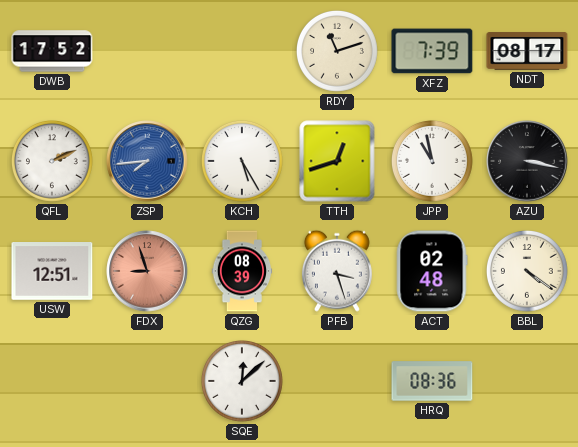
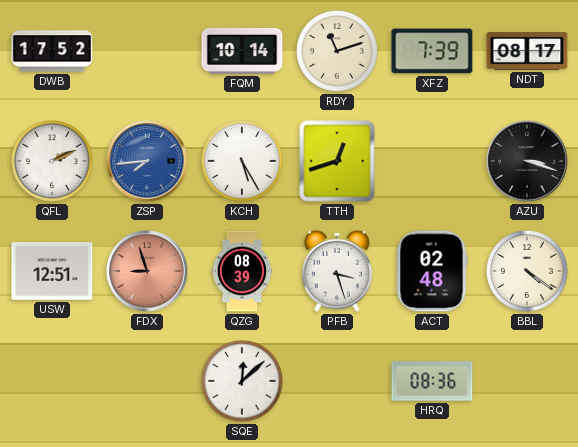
FQM: none -> 10:14
JPP: 10:58 -> none
AZU: 3:17 -> 3:18
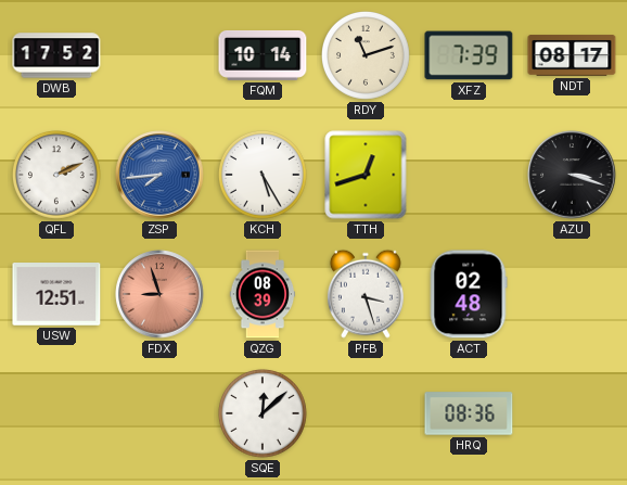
BBL: 4:21 -> none
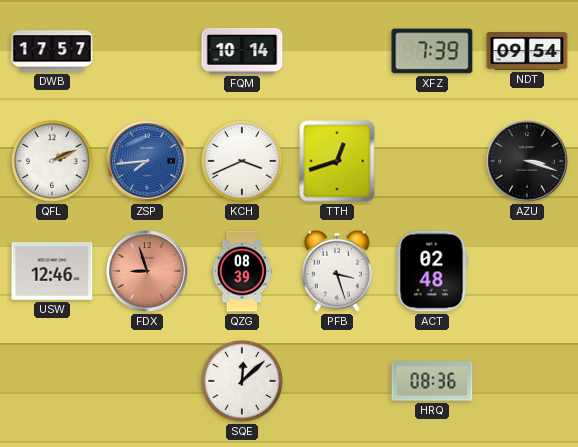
DWB: 17:52 -> 17:57
RDY: 11:12 -> none
NDT: 08:17 -> 09:54
KCH: 5:25 -> 3:41
USW: 12:51 -> 12:46
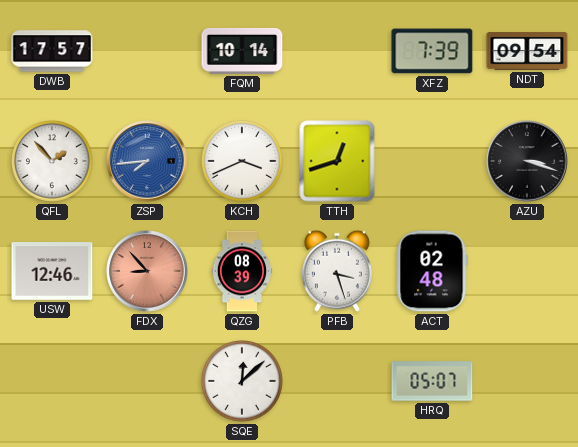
QFL: 2:11 -> 1:53
FDX: 8:57 -> 8:53
HRQ: 08:36 -> 05:07
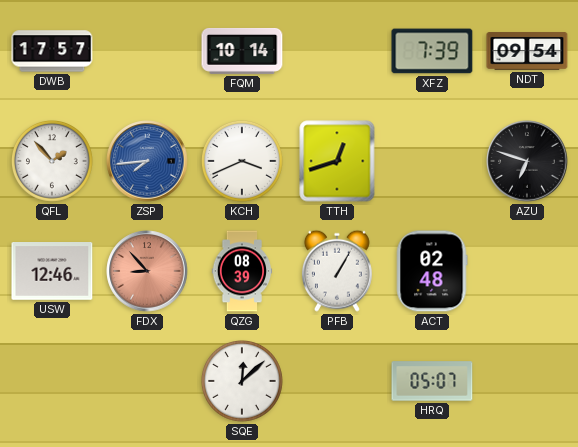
AZU: 3:18 -> 6:48
PFB: 3:27 -> 1:05
